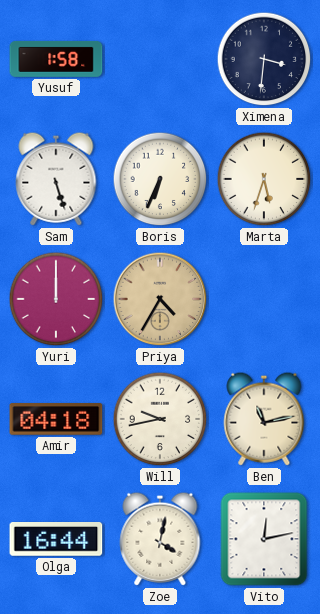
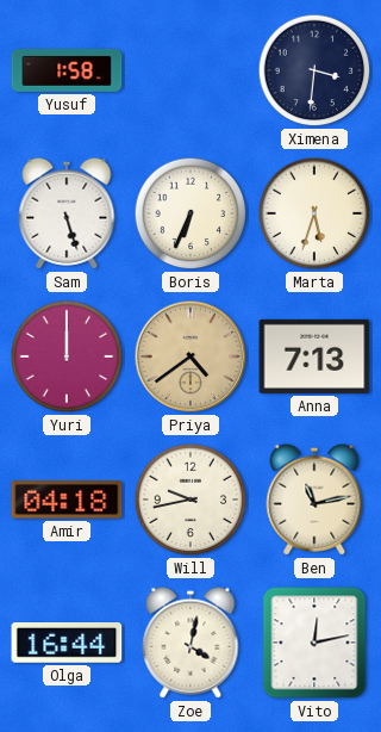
Priya: 4:35 -> 4:39
Anna: none -> 7:13
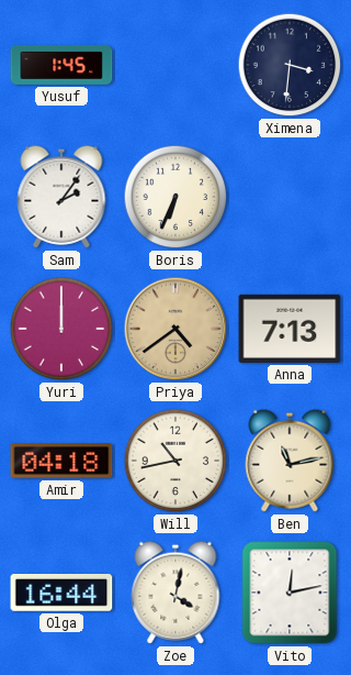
Yusuf: 1:58 -> 1:45
Sam: 5:27 -> 2:06
Marta: 5:33 -> none
Will: 9:43 -> 10:43
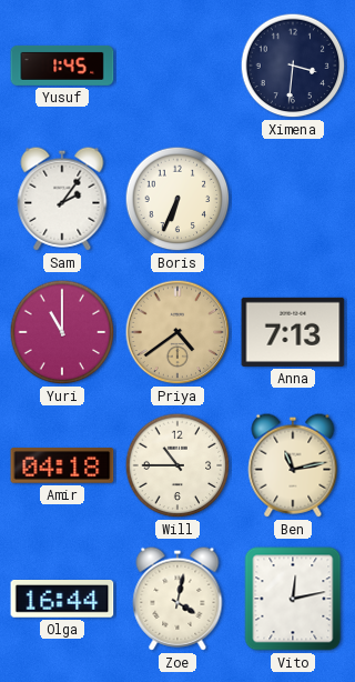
Yuri: 12:00 -> 11:00
Will: 10:43 -> 10:45
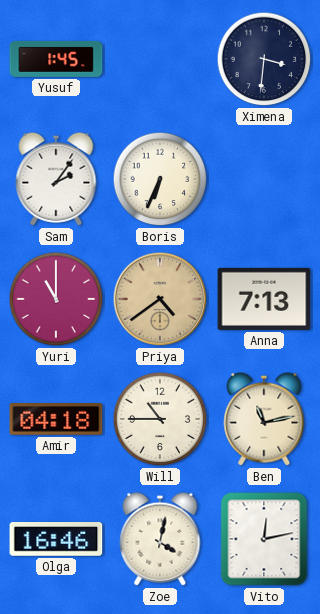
Olga: 16:44 -> 16:46
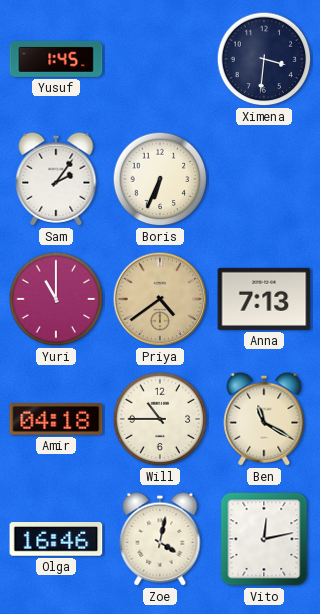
Ben: 11:13 -> 11:20
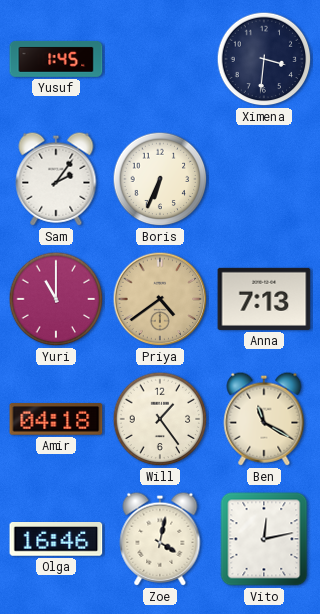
Will: 10:45 -> 1:24
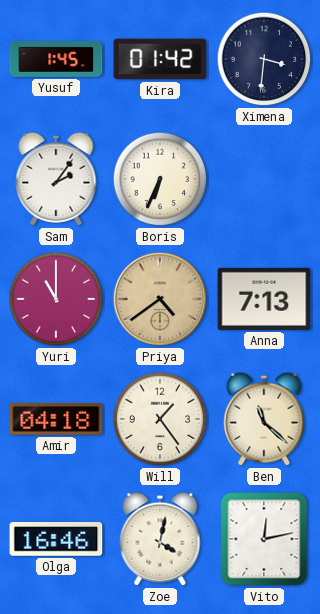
Kira: none -> 01:42
Ben: 11:20 -> 11:22
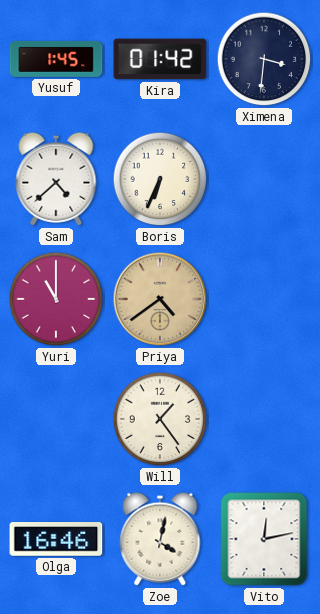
Sam: 2:06 -> 4:38
Anna: 7:13 -> none
Amir: 04:18 -> none
Ben: 11:22 -> none
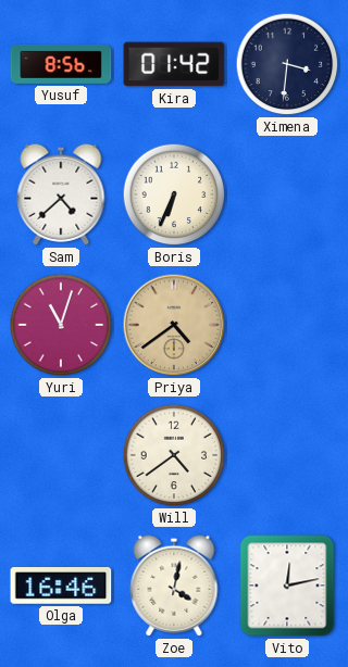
Yusuf: 1:45 -> 8:56
Yuri: 11:00 -> 11:03
Will: 1:24 -> 4:39
